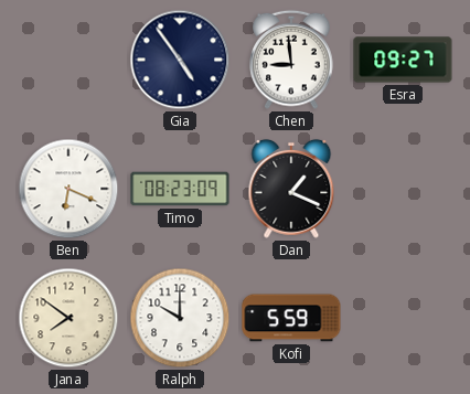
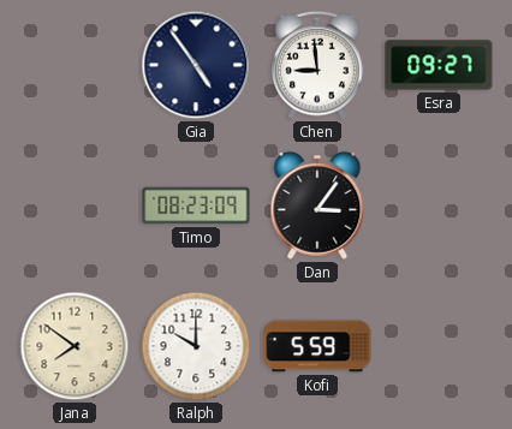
Ben: 6:19 -> none
Dan: 1:19 -> 3:06
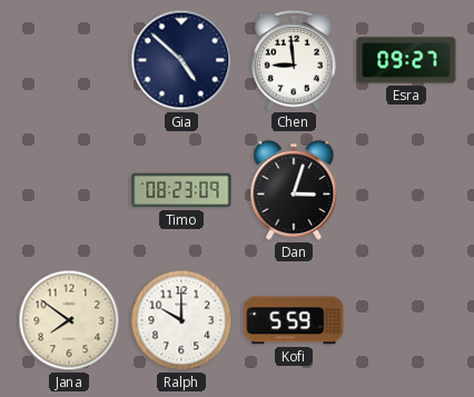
Gia: 4:54 -> 4:52
Dan: 3:06 -> 3:03
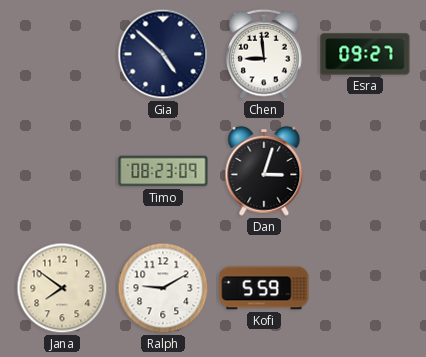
Ralph: 10:00 -> 9:10
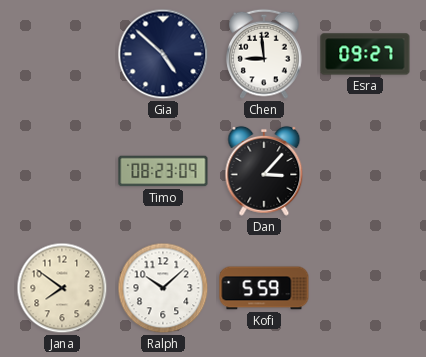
Dan: 3:03 -> 3:07
Ralph: 9:10 -> 10:08
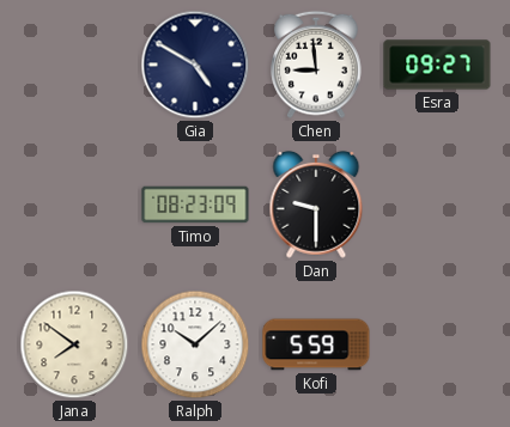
Gia: 4:52 -> 4:50
Dan: 3:07 -> 9:30
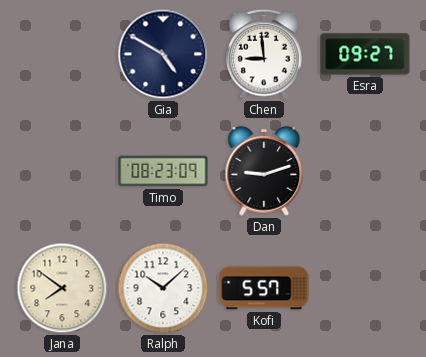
Dan: 9:30 -> 9:12
Kofi: 5:59 -> 5:57
